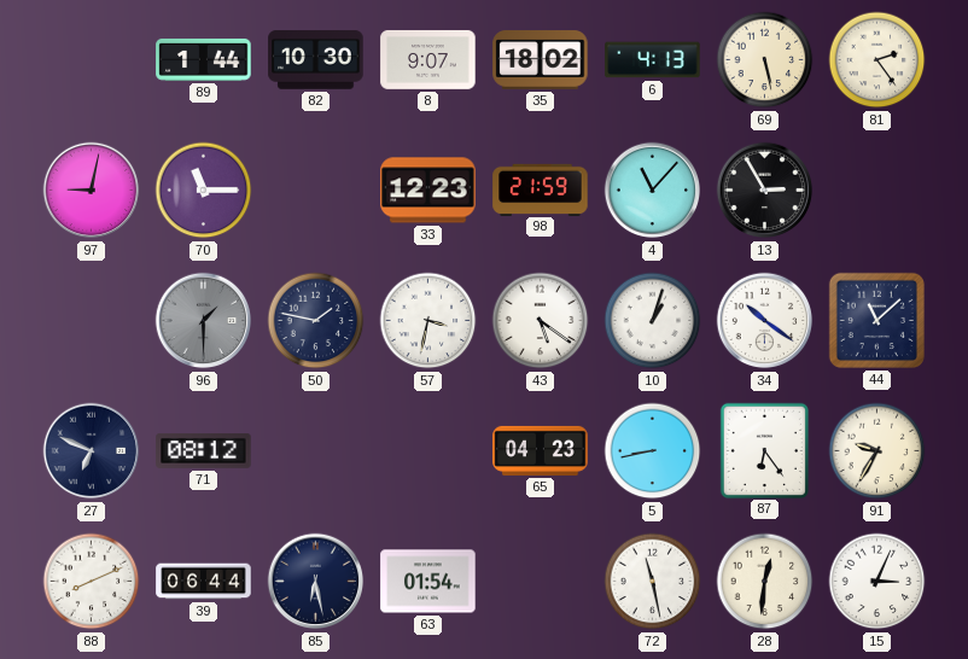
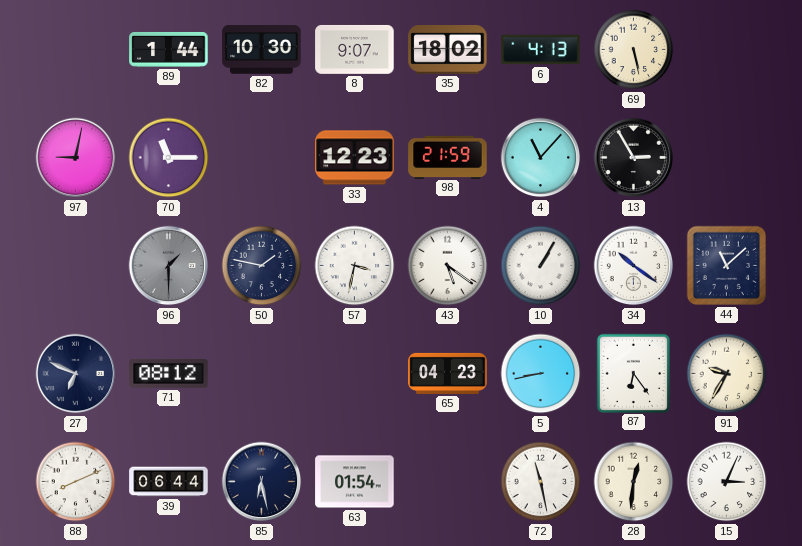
81: 2:24 -> none
10: 1:03 -> 1:05
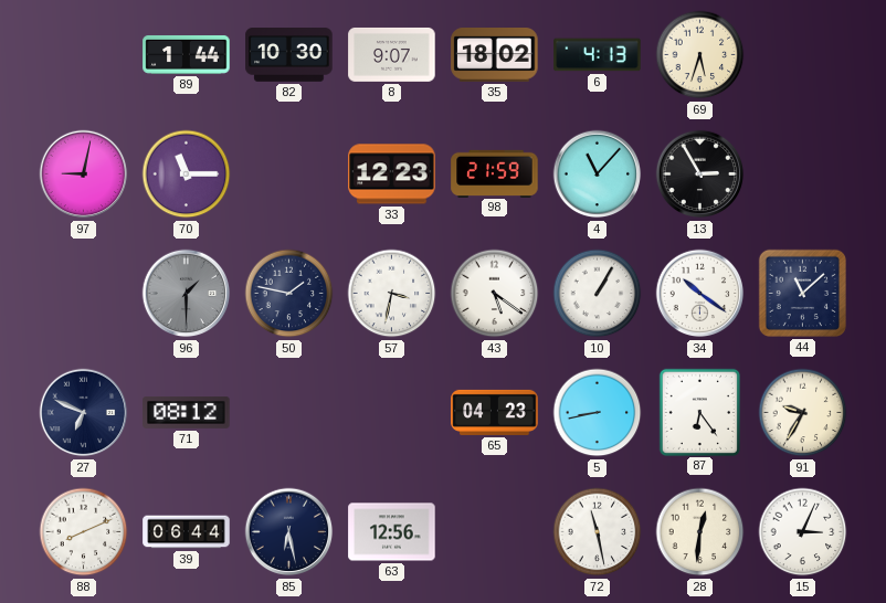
69: 5:28 -> 5:33
63: 01:54 -> 12:56
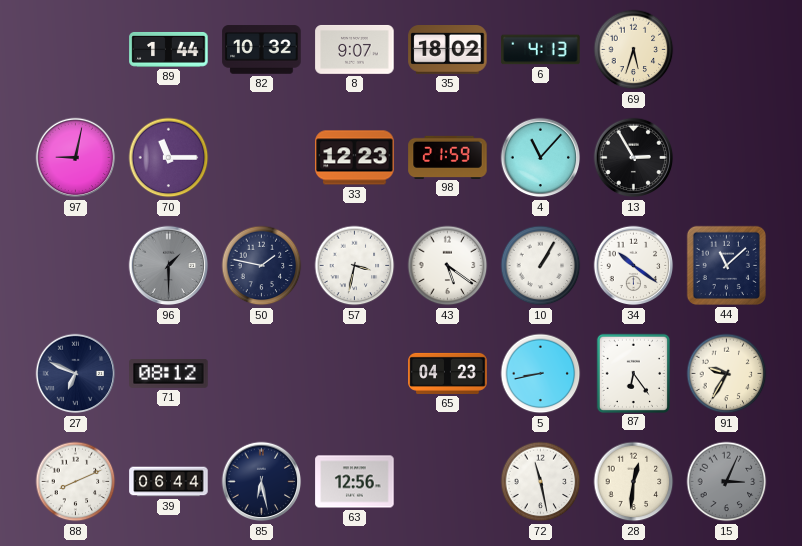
82: 10:30 -> 10:32
15 dial: white -> grey
